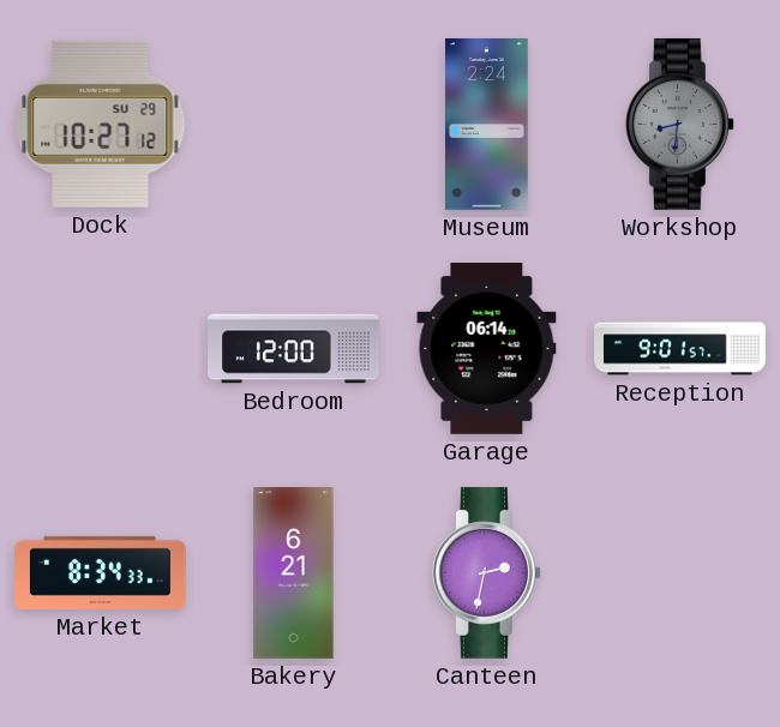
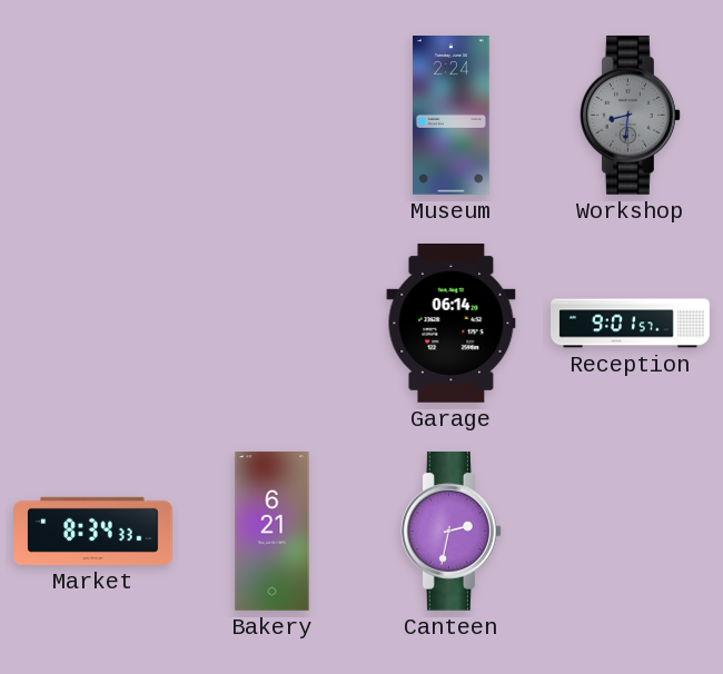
Dock: 10:27 -> none
Bedroom: 12:00 -> none
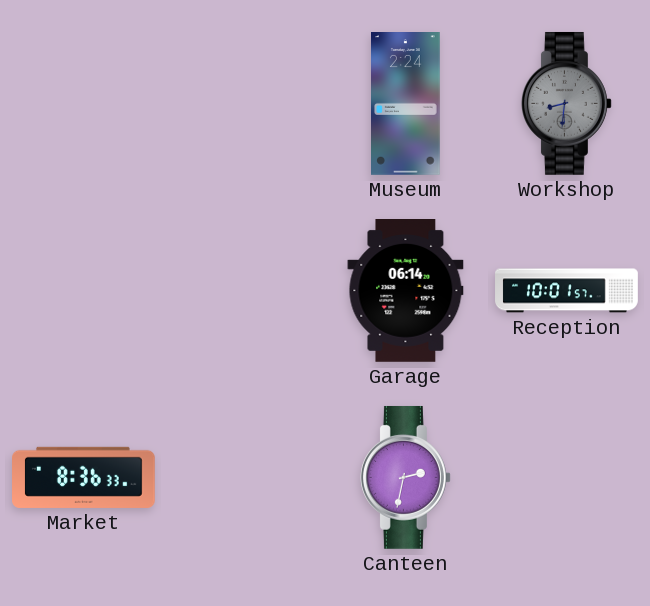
Reception: 9:01 -> 10:01
Market: 8:34 -> 8:36
Bakery: 6:21 -> none
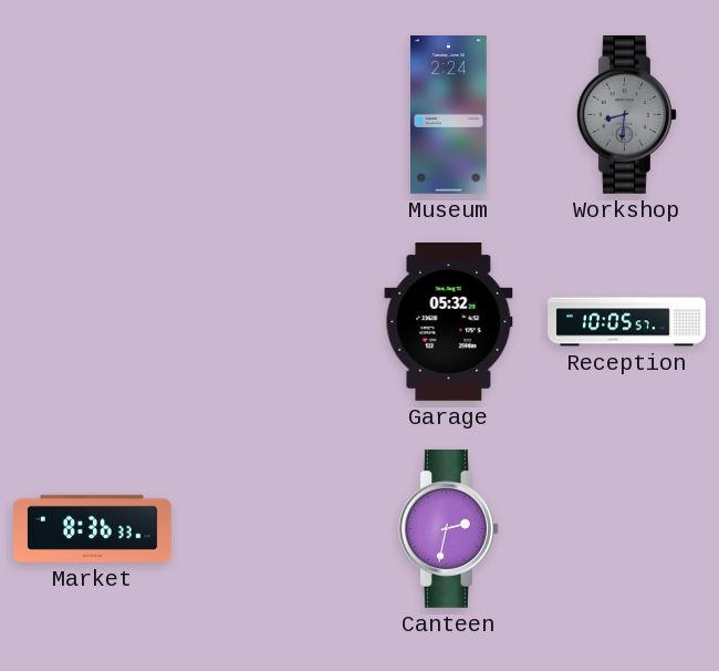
Garage: 06:14 -> 05:32
Reception: 10:01 -> 10:05
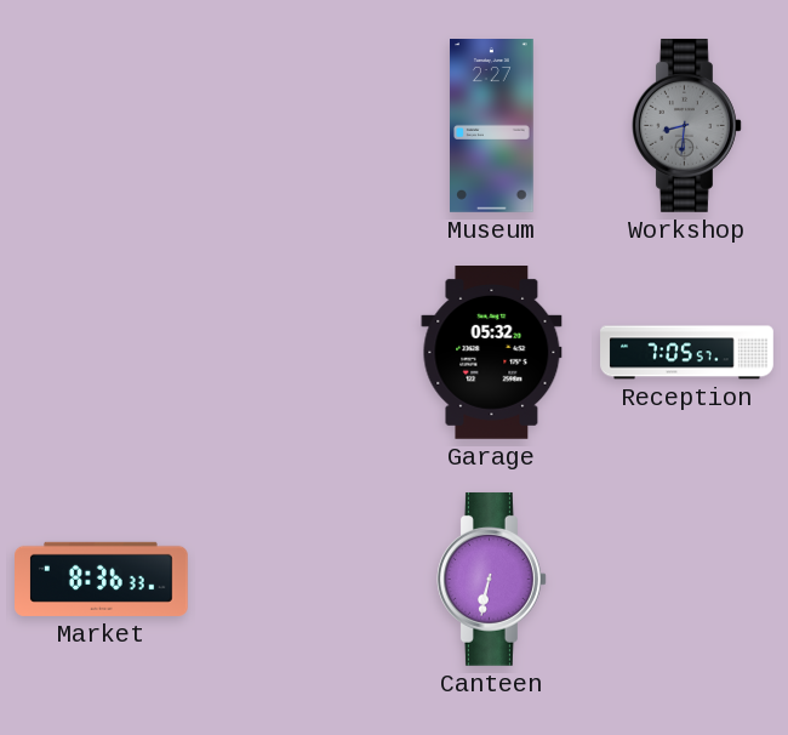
Museum: 2:24 -> 2:27
Reception: 10:05 -> 7:05
Canteen: 2:32 -> 6:32
